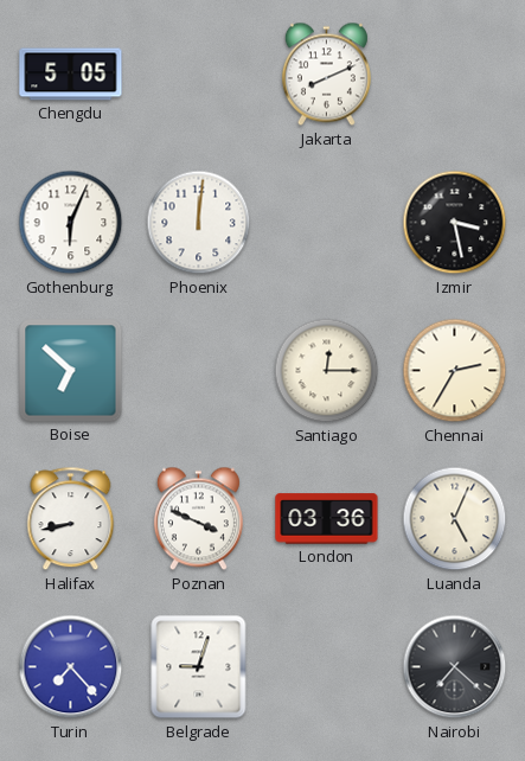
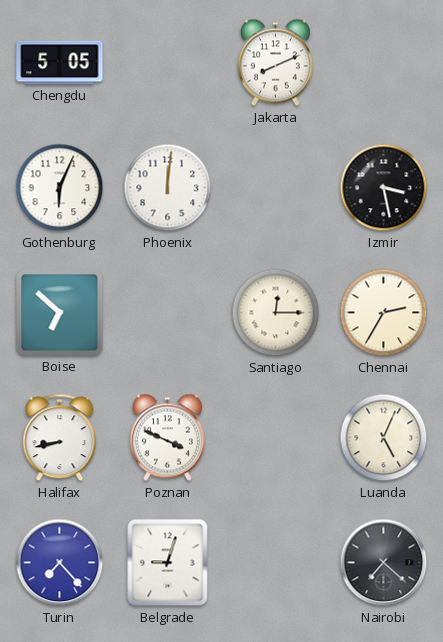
London: 03:36 -> none
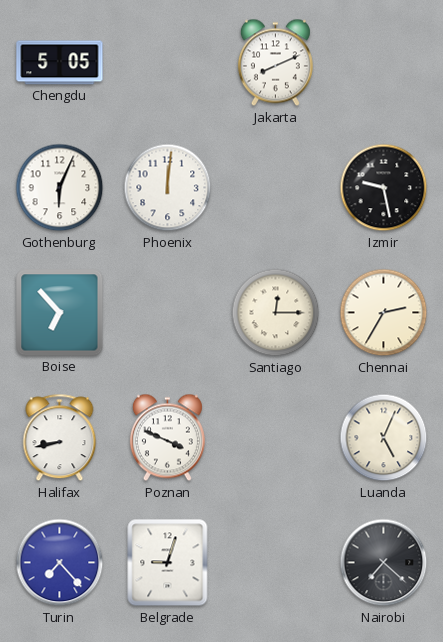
Izmir: 3:28 -> 9:28
Boise: 6:52 -> 6:53
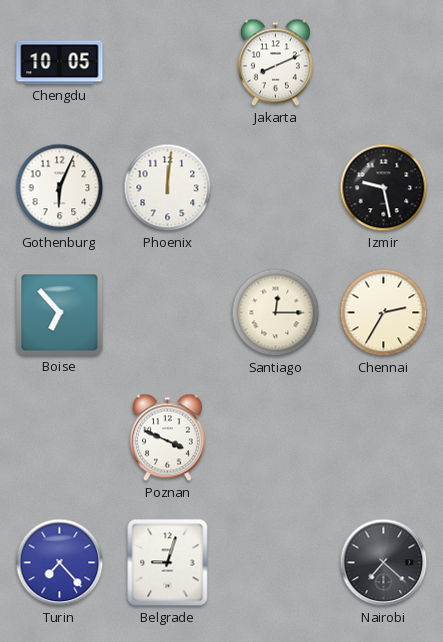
Chengdu: 5:05 -> 10:05
Halifax: 8:43 -> none
Luanda: 5:04 -> none
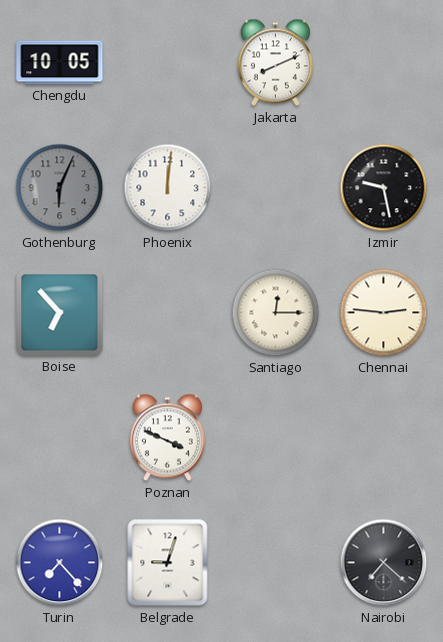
Gothenburg dial: white -> grey
Chennai: 2:35 -> 2:46
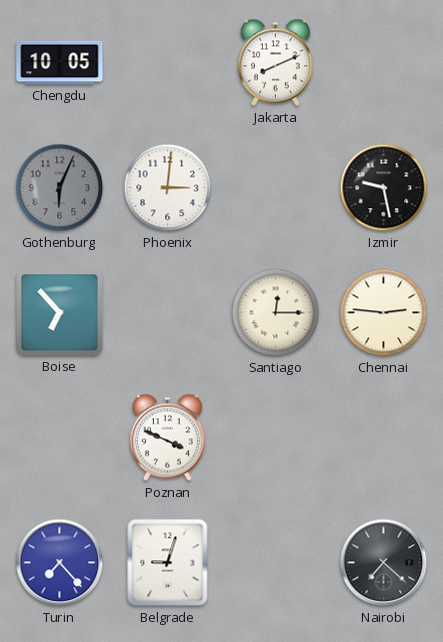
Phoenix: 12:01 -> 3:01
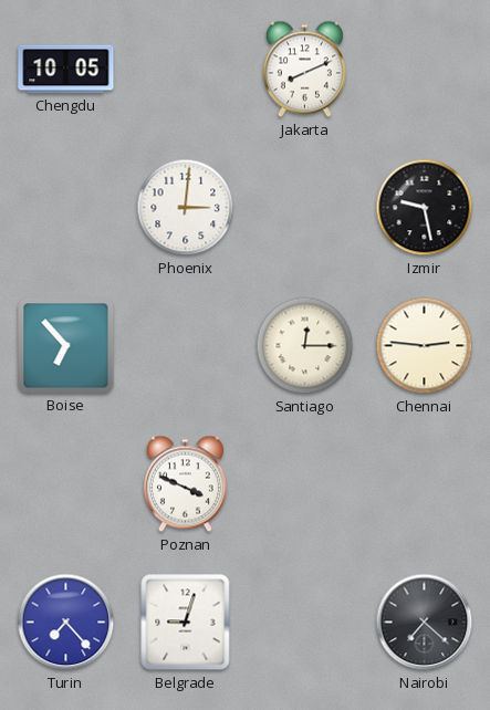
Gothenburg: 6:04 -> none
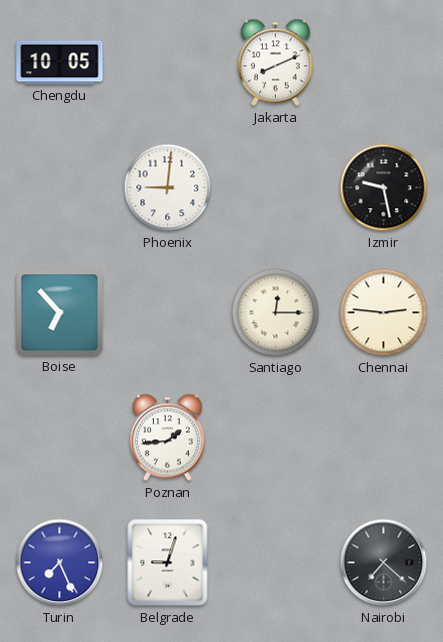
Phoenix: 3:01 -> 9:01
Poznan: 3:49 -> 1:44
Turin: 7:23 -> 7:26
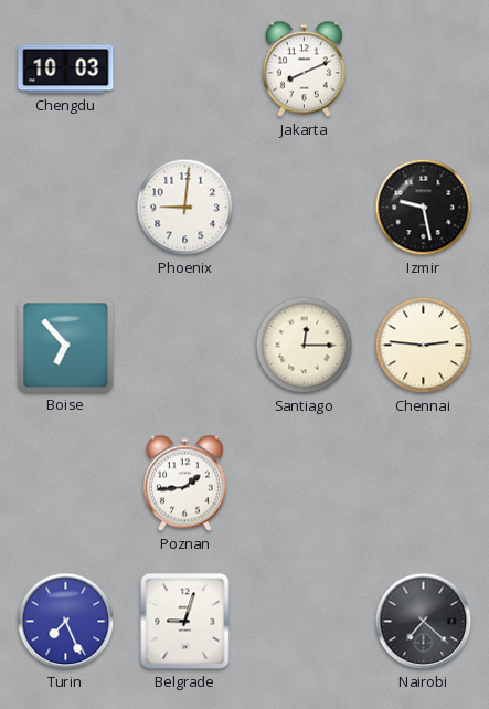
Chengdu: 10:05 -> 10:03
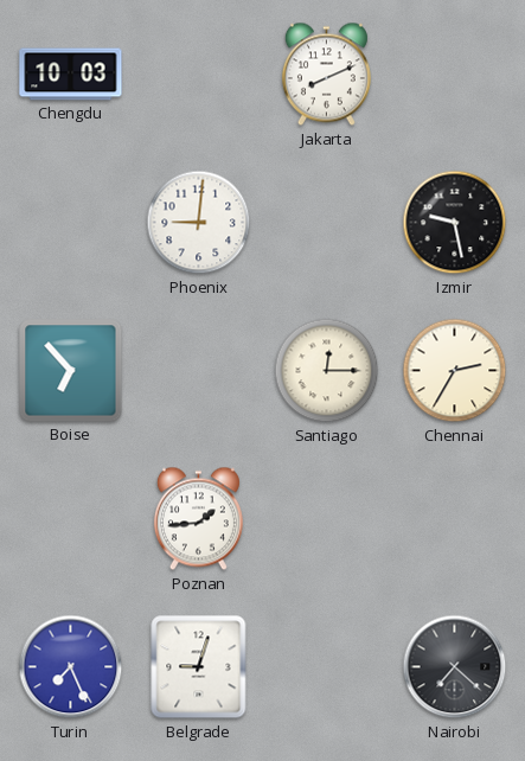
Chennai: 2:46 -> 2:35
